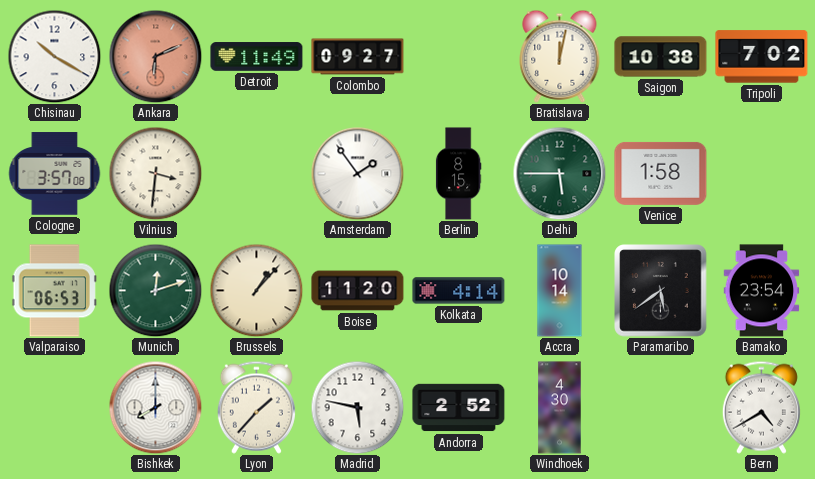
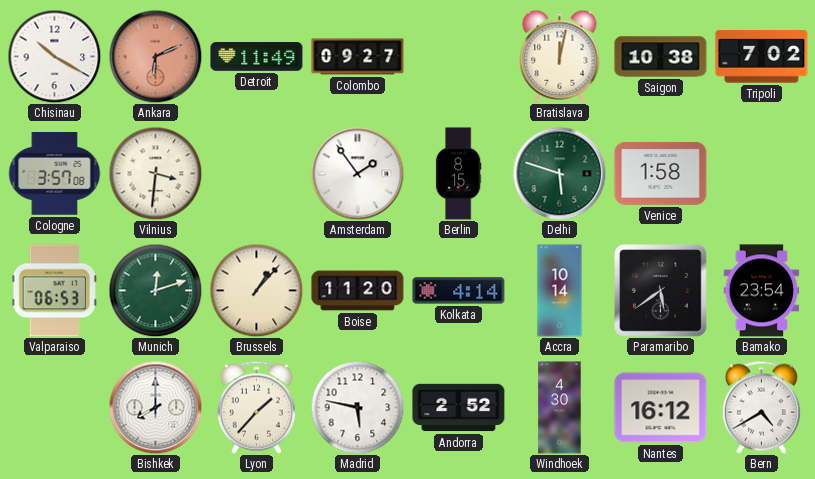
Delhi: 5:45 -> 5:48
Nantes: none -> 16:12
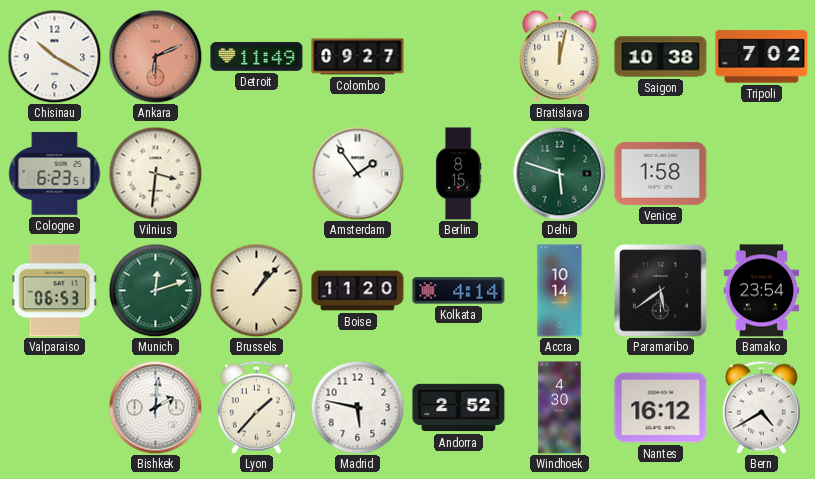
Cologne: 3:57 -> 6:23
Bishkek: 8:00 -> 2:01
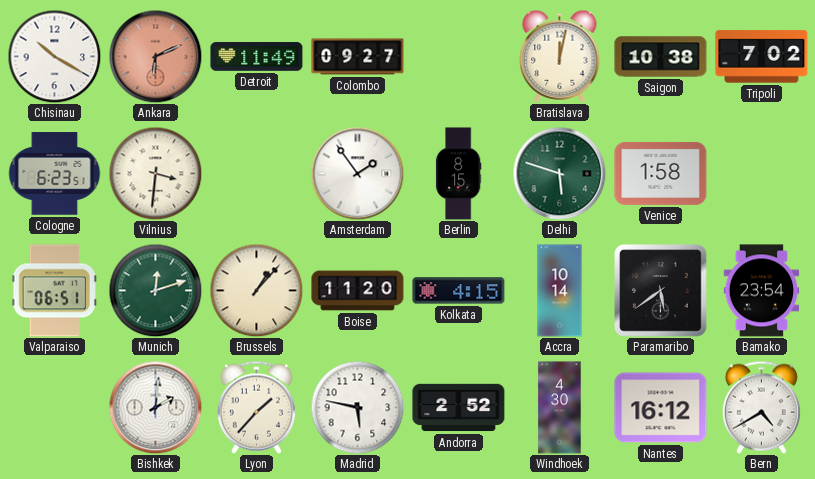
Valparaiso: 06:53 -> 06:51
Kolkata: 4:14 -> 4:15
